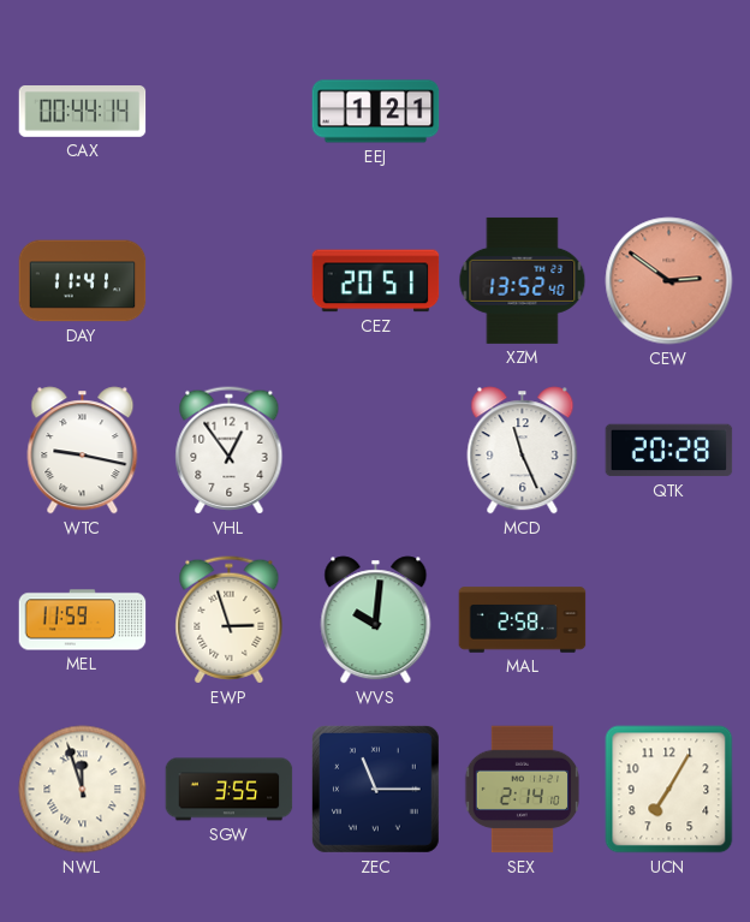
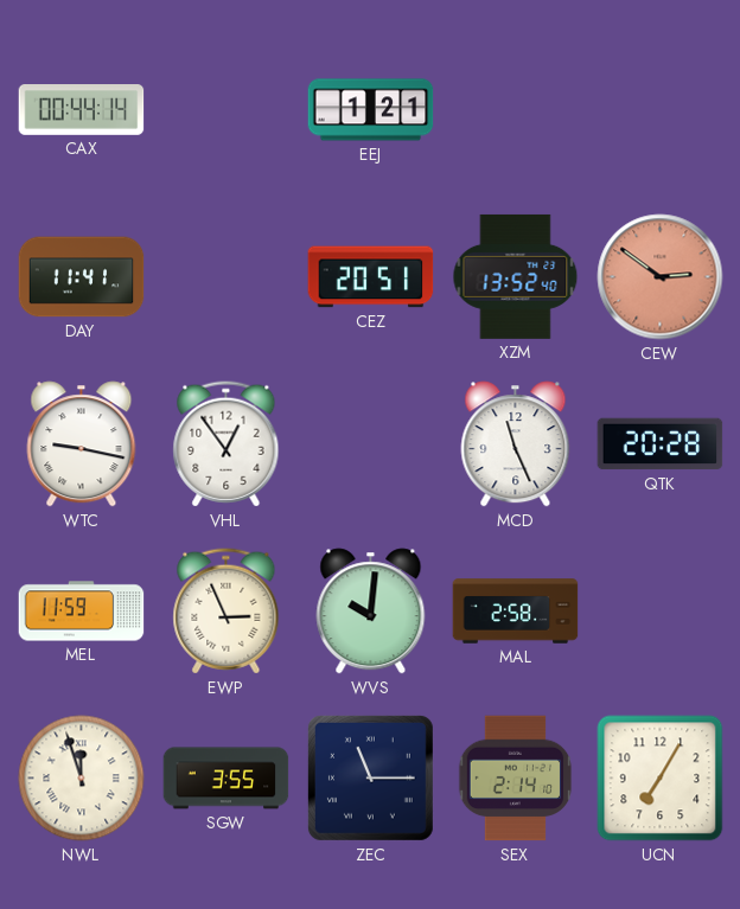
EWP: 2:57 -> 2:56
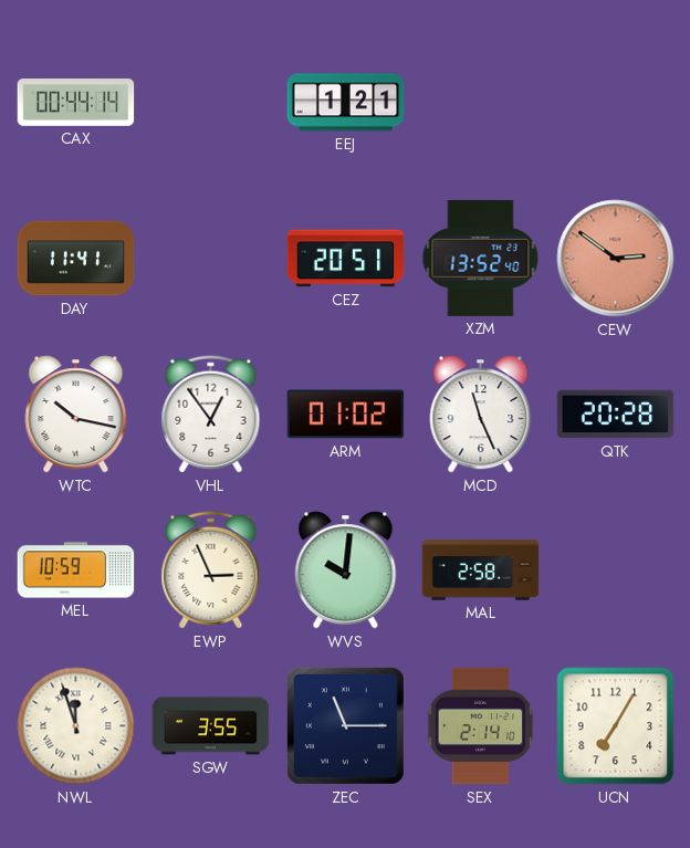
WTC: 9:17 -> 10:17
ARM: none -> 01:02
MEL: 11:59 -> 10:59
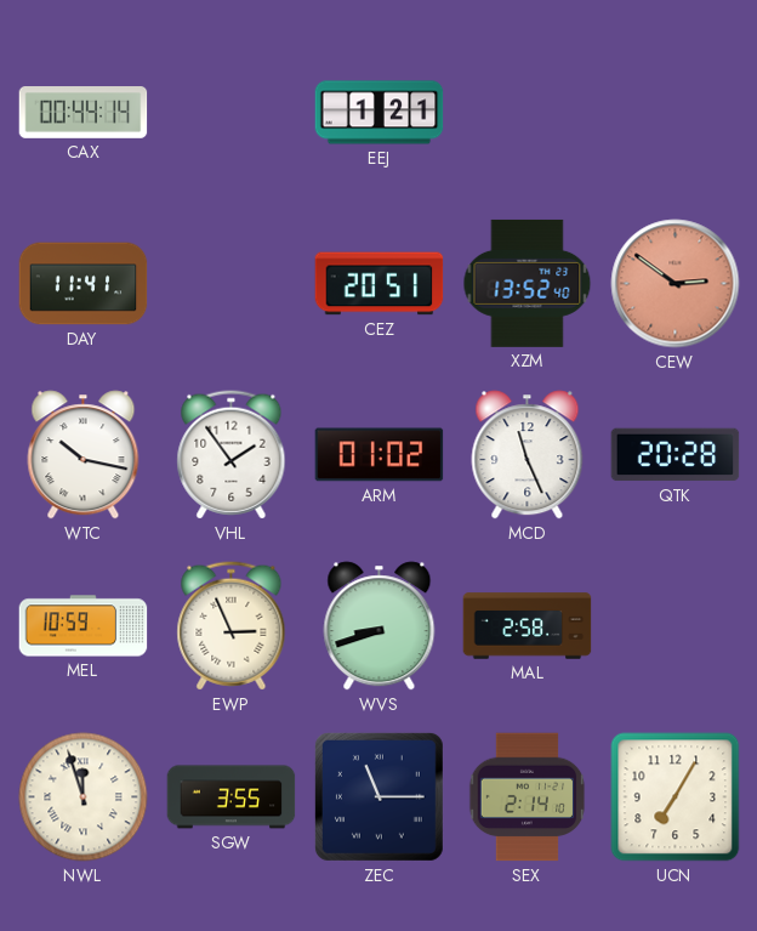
VHL: 12:54 -> 1:54
WVS: 10:01 -> 8:42
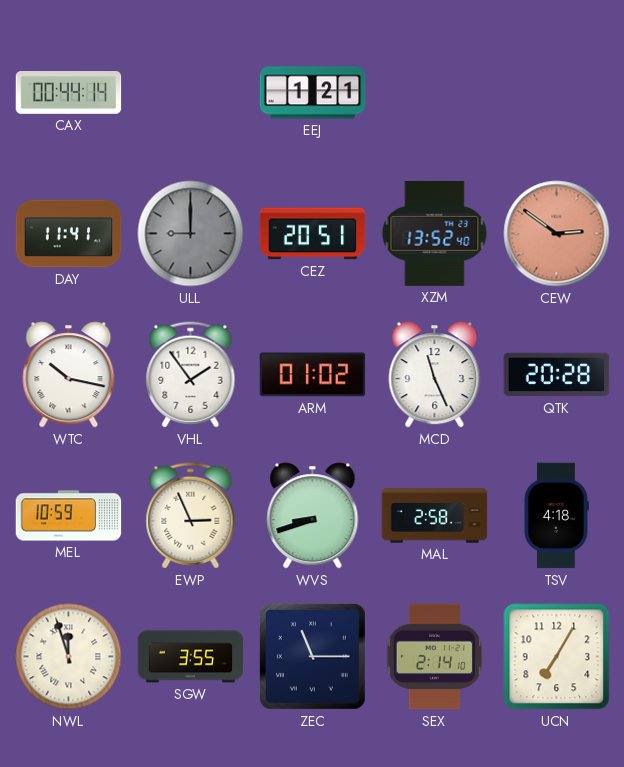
ULL: none -> 9:00
TSV: none -> 4:18
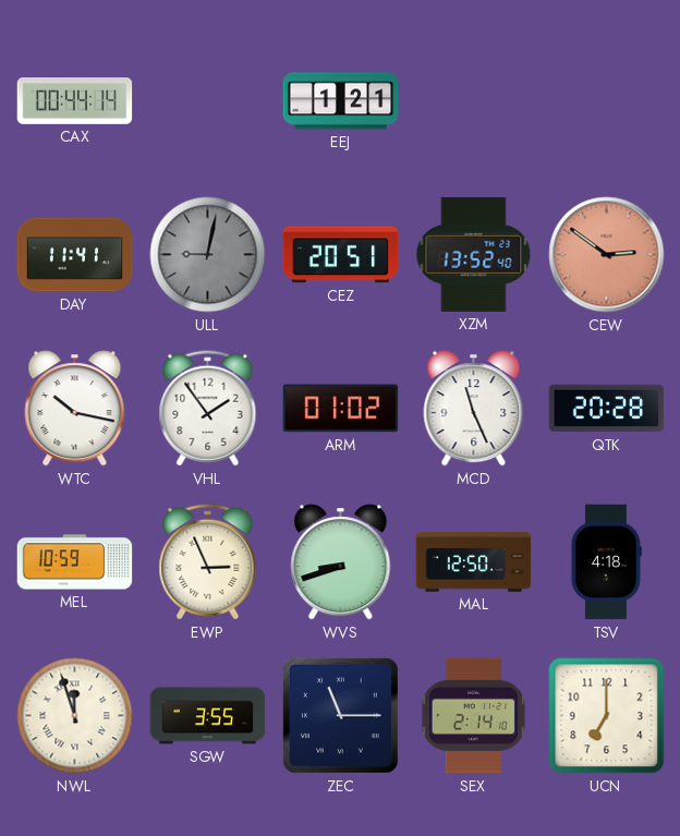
ULL: 9:00 -> 9:02
MAL: 2:58 -> 12:50
UCN: 7:05 -> 7:00
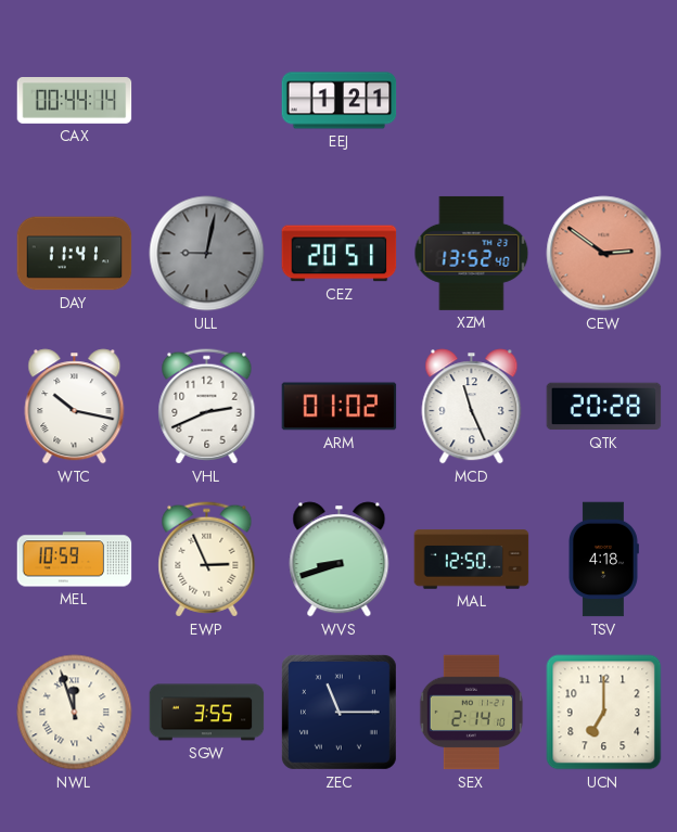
VHL: 1:54 -> 2:41
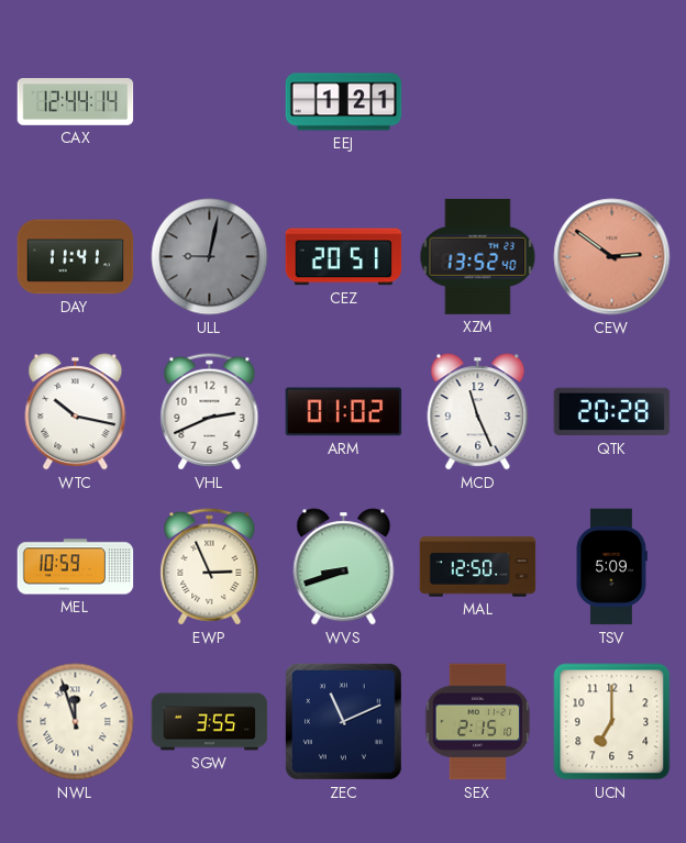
CAX: 00:44 -> 12:44
TSV: 4:18 -> 5:09
ZEC: 11:15 -> 11:11
SEX: 2:14 -> 2:15
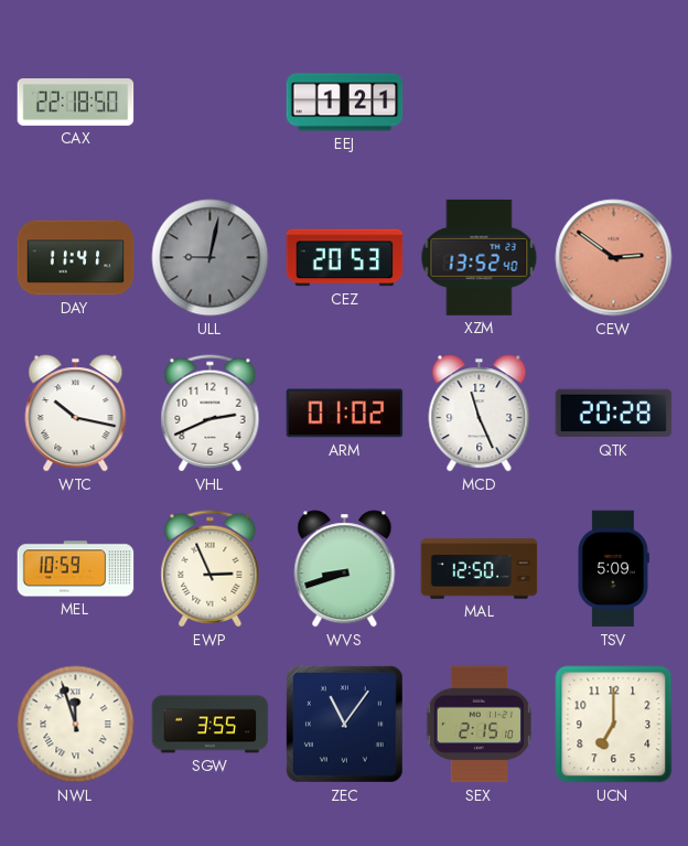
CAX: 12:44 -> 22:18
CEZ: 20:51 -> 20:53
ZEC: 11:11 -> 11:06
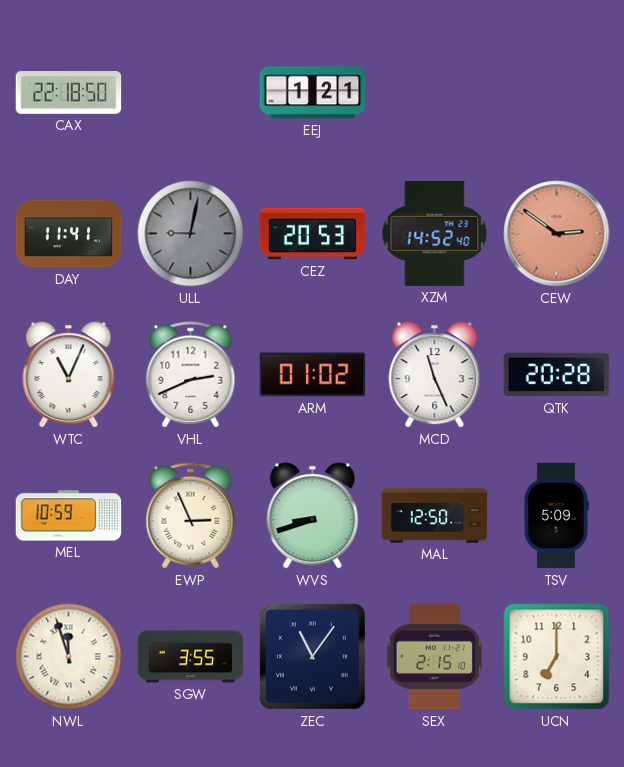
XZM: 13:52 -> 14:52
WTC: 10:17 -> 11:04
